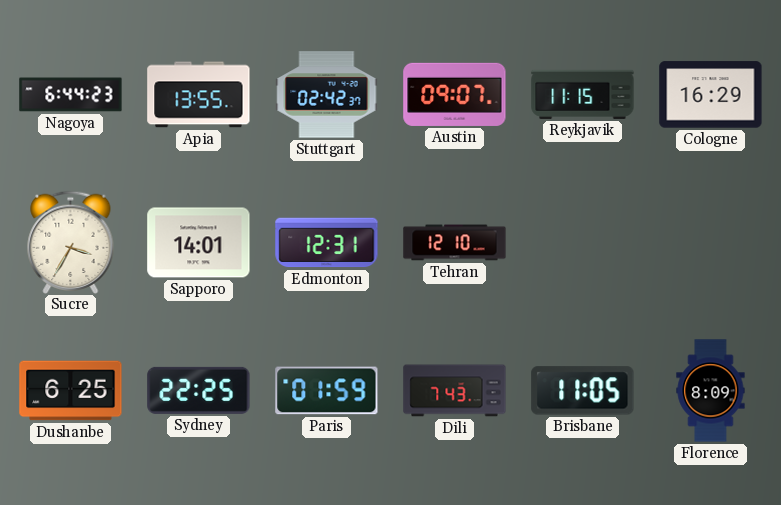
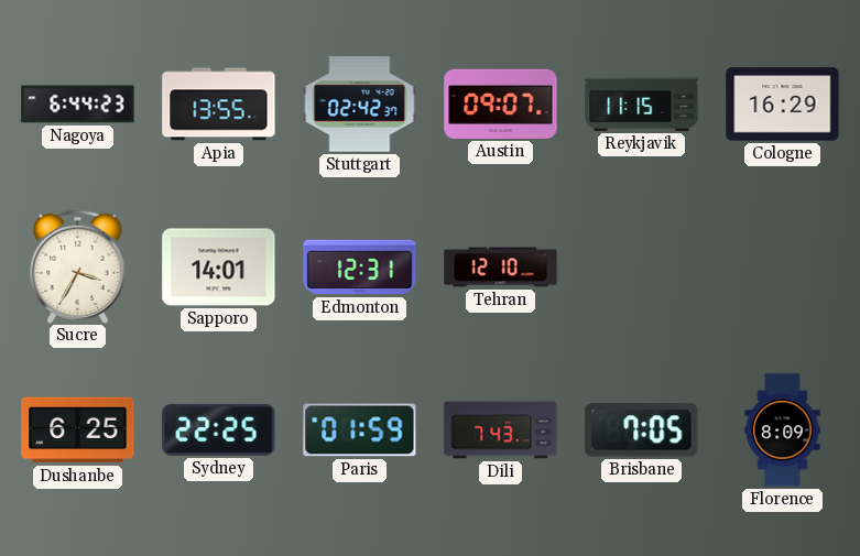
Brisbane: 11:05 -> 7:05
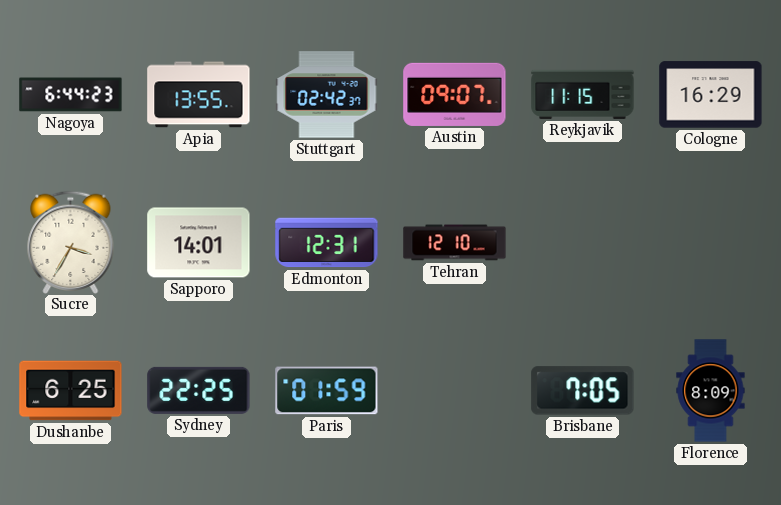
Dili: 7:43 -> none
